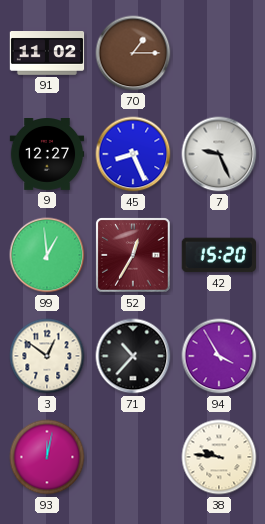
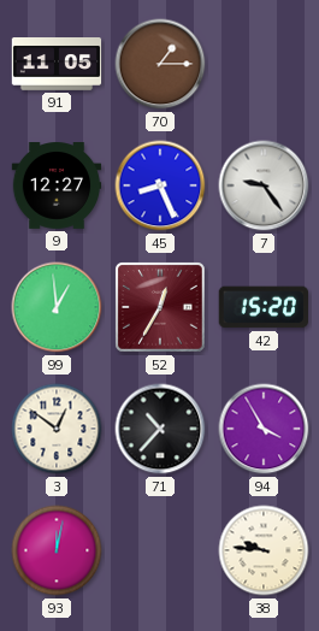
91: 11:02 -> 11:05
7: 9:26 -> 9:24
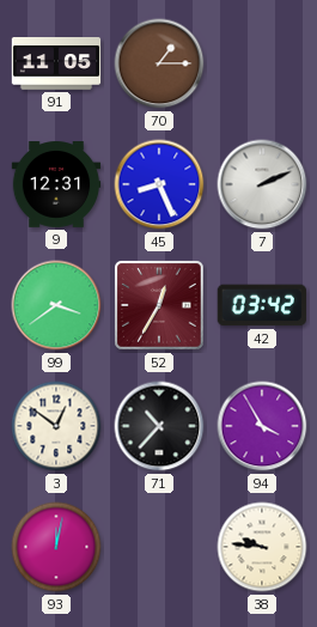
9: 12:27 -> 12:31
7: 9:24 -> 2:11
99: 12:59 -> 3:39
42: 15:20 -> 03:42
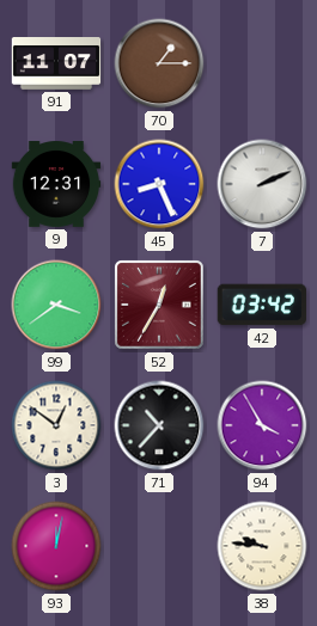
91: 11:05 -> 11:07
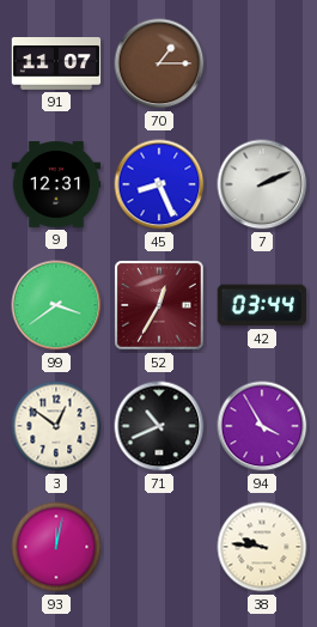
42: 03:42 -> 03:44
71: 10:37 -> 10:41
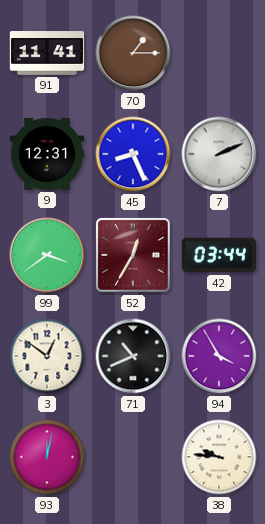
91: 11:07 -> 11:41
